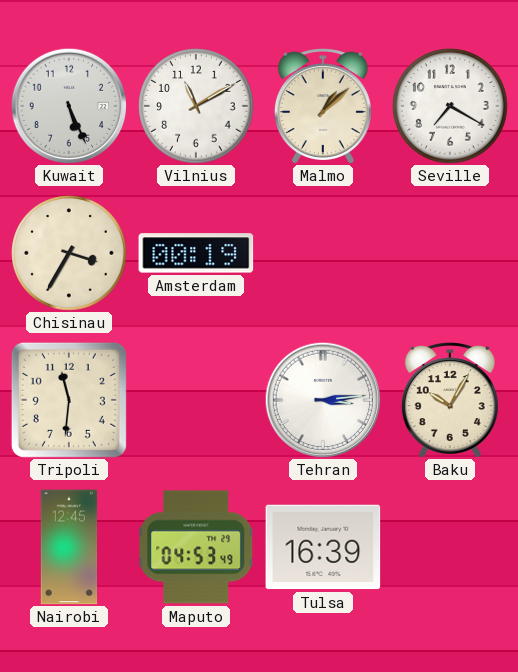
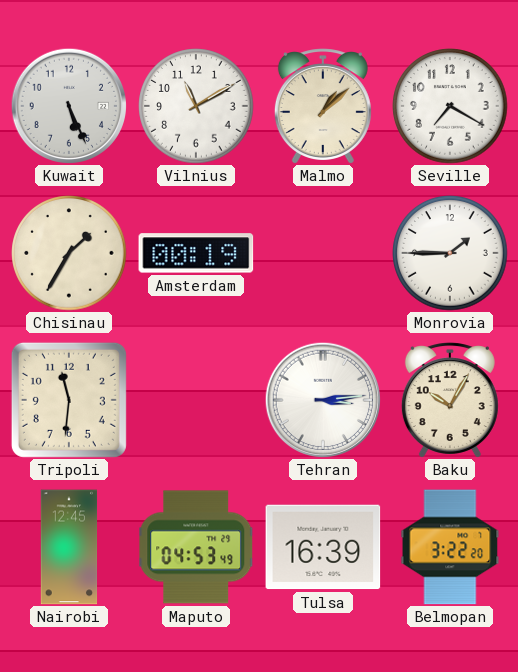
Chisinau: 3:35 -> 1:35
Monrovia: none -> 1:45
Belmopan: none -> 3:22
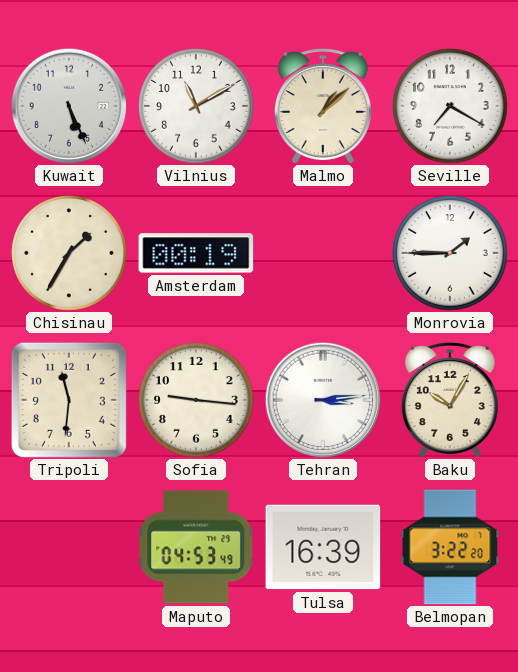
Sofia: none -> 9:16
Nairobi: 12:45 -> none
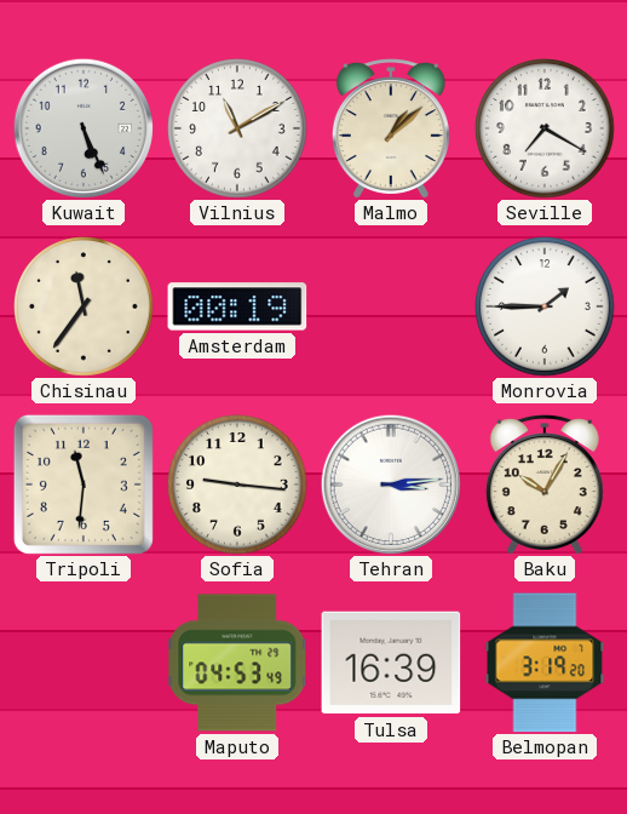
Chisinau: 1:35 -> 11:36
Belmopan: 3:22 -> 3:19
